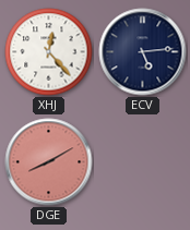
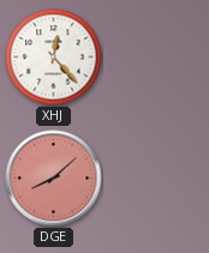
ECV: 5:14 -> none
DGE: 8:10 -> 8:08
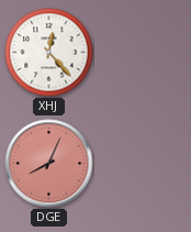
DGE: 8:08 -> 8:04
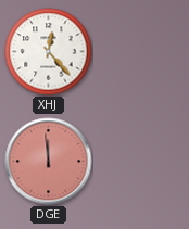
DGE: 8:04 -> 11:59
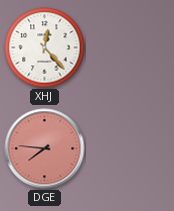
DGE: 11:59 -> 7:46
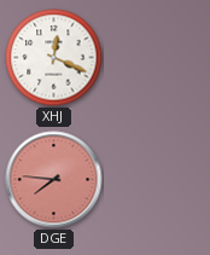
XHJ: 12:23 -> 12:19
